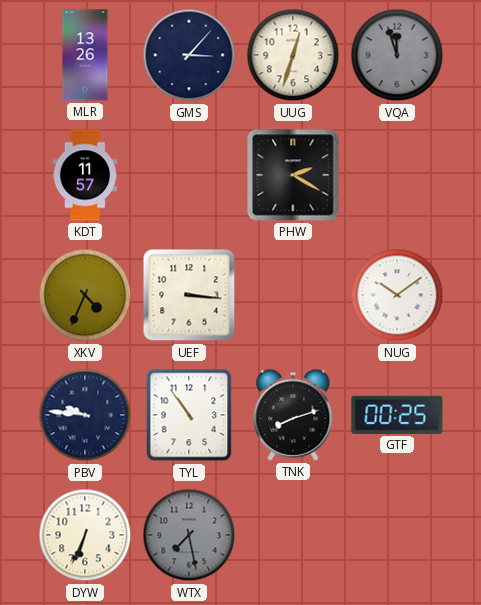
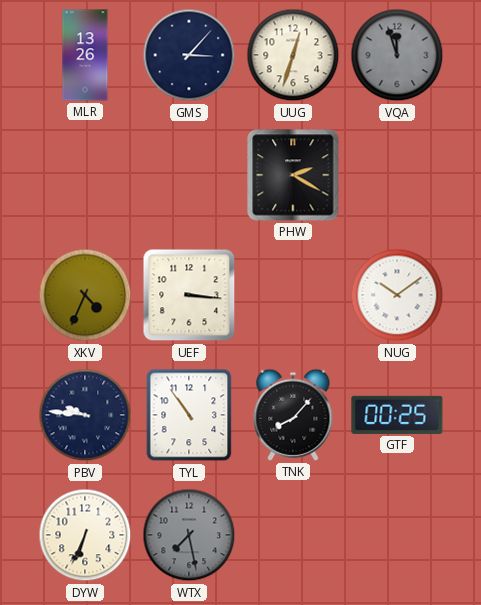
KDT: 11:57 -> none
TNK: 8:12 -> 8:07
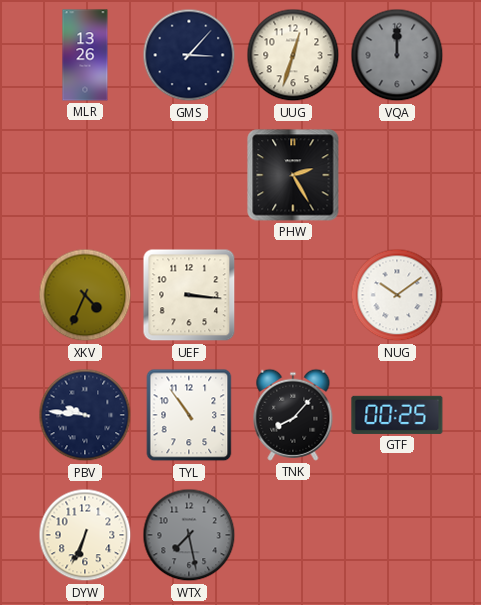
VQA: 11:57 -> 12:00
PHW: 2:20 -> 2:25
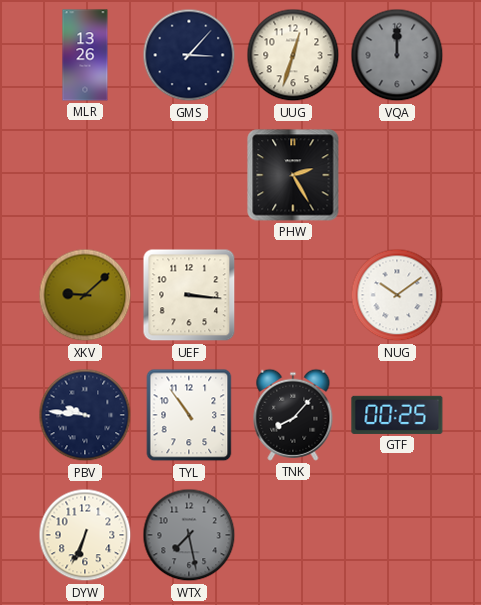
XKV: 4:34 -> 9:08
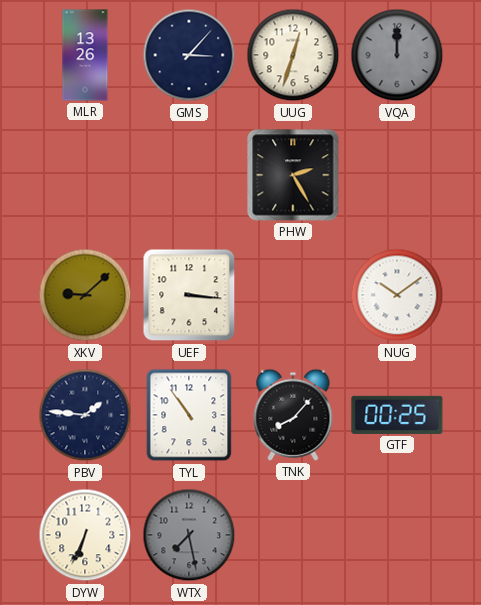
PBV: 9:46 -> 1:46
